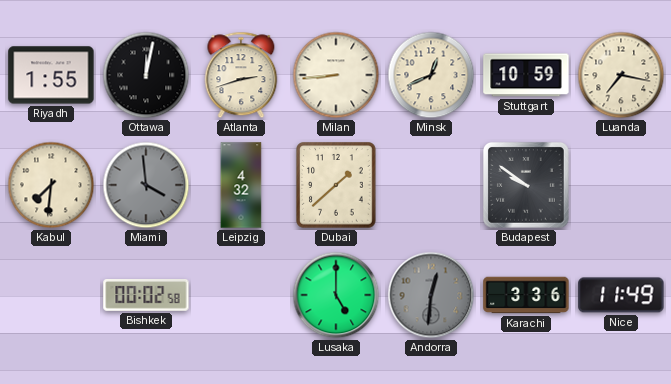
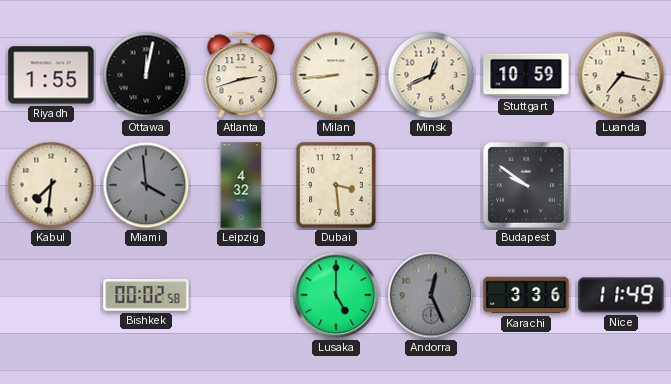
Dubai: 1:38 -> 3:29
Andorra: 12:31 -> 12:26
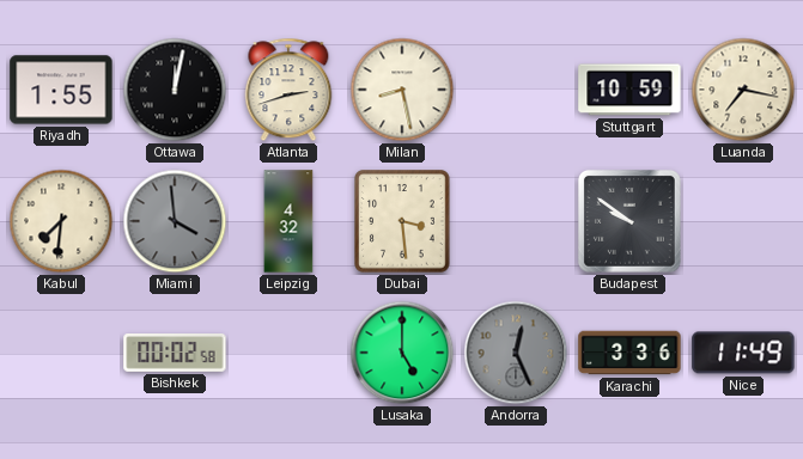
Milan: 8:44 -> 8:28
Minsk: 12:41 -> none
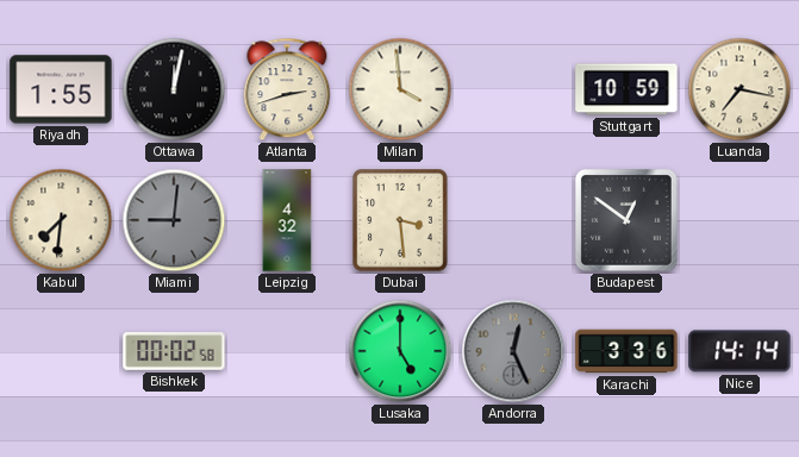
Milan: 8:28 -> 3:59
Miami: 3:59 -> 9:01
Budapest: 9:51 -> 12:51
Nice: 11:49 -> 14:14
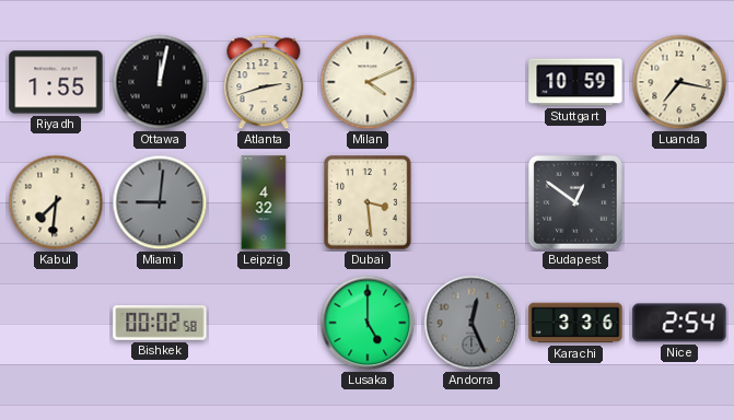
Milan: 3:59 -> 4:11
Nice: 14:14 -> 2:54
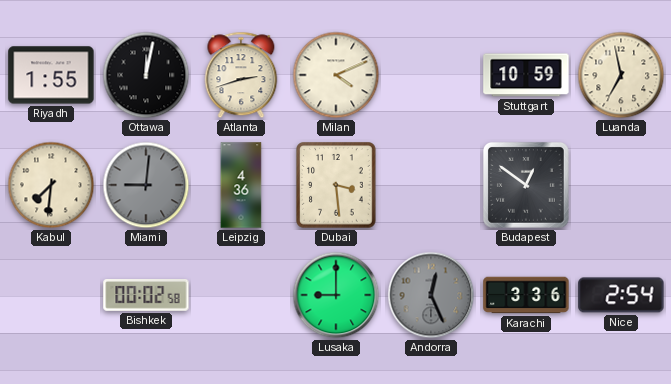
Luanda: 7:17 -> 6:58
Leipzig: 4:32 -> 4:36
Lusaka: 5:00 -> 9:00
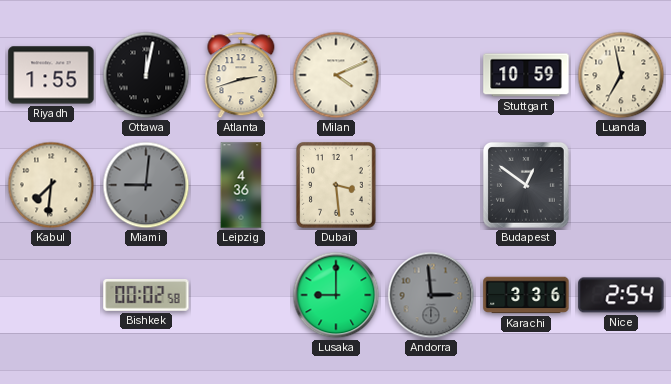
Andorra: 12:26 -> 2:59
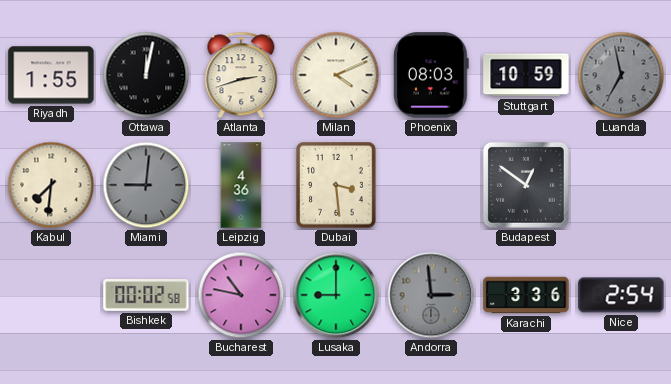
Phoenix: none -> 08:03
Luanda dial: cream -> grey
Bucharest: none -> 10:47
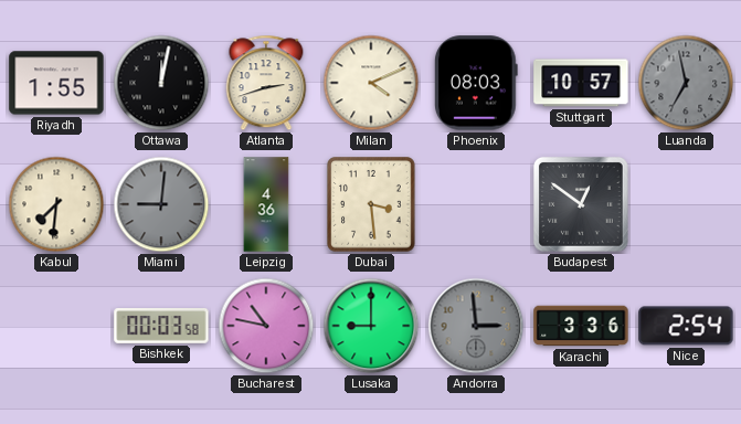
Stuttgart: 10:59 -> 10:57
Bishkek: 00:02 -> 00:03
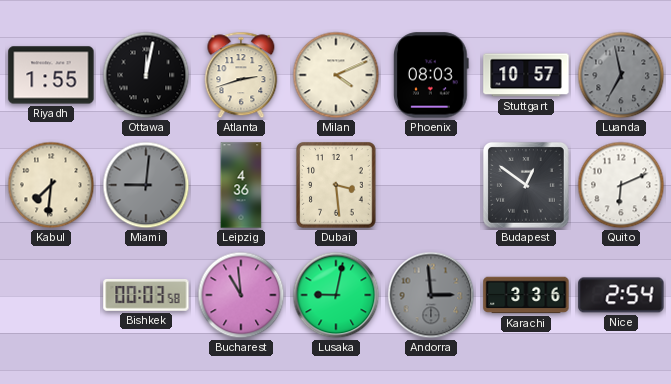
Quito: none -> 6:11
Bucharest: 10:47 -> 10:59
Lusaka: 9:00 -> 9:02
